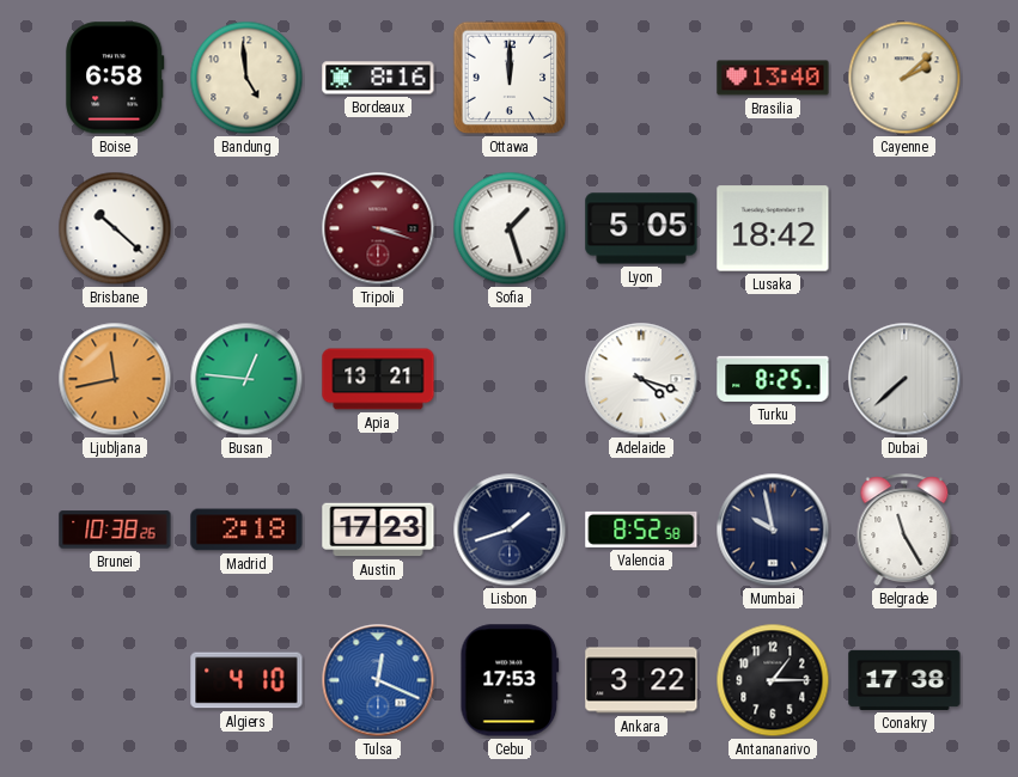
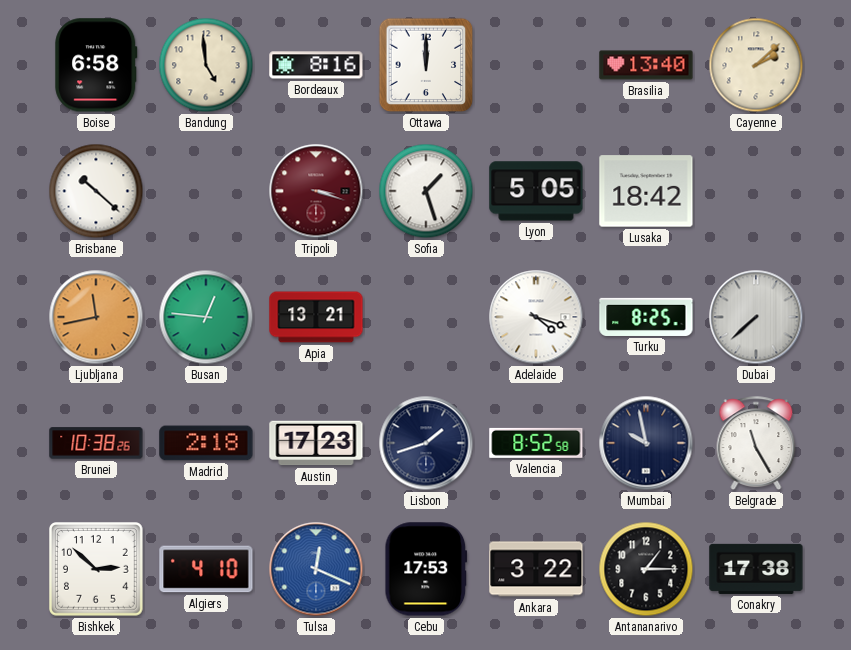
Bishkek: none -> 2:52
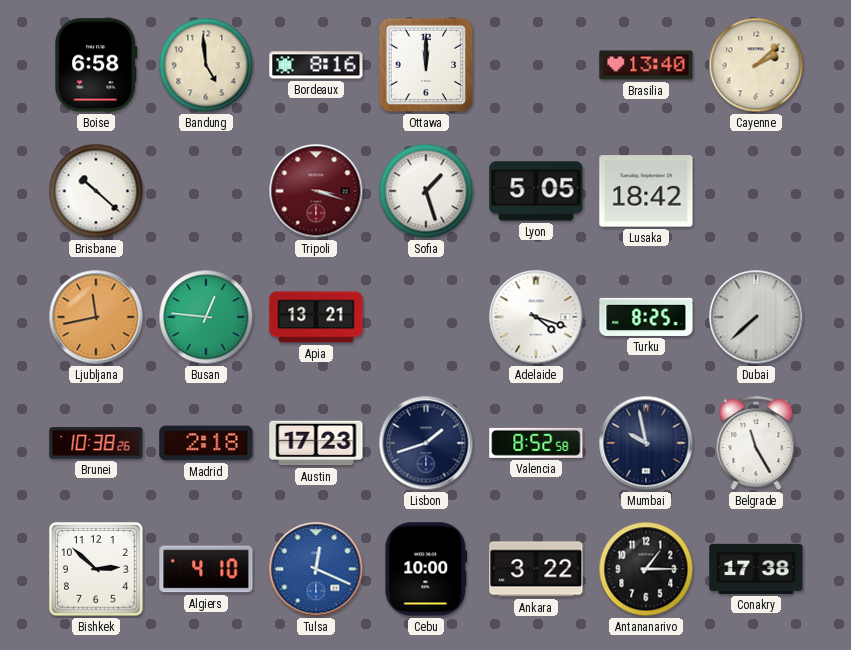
Cebu: 17:53 -> 10:00
